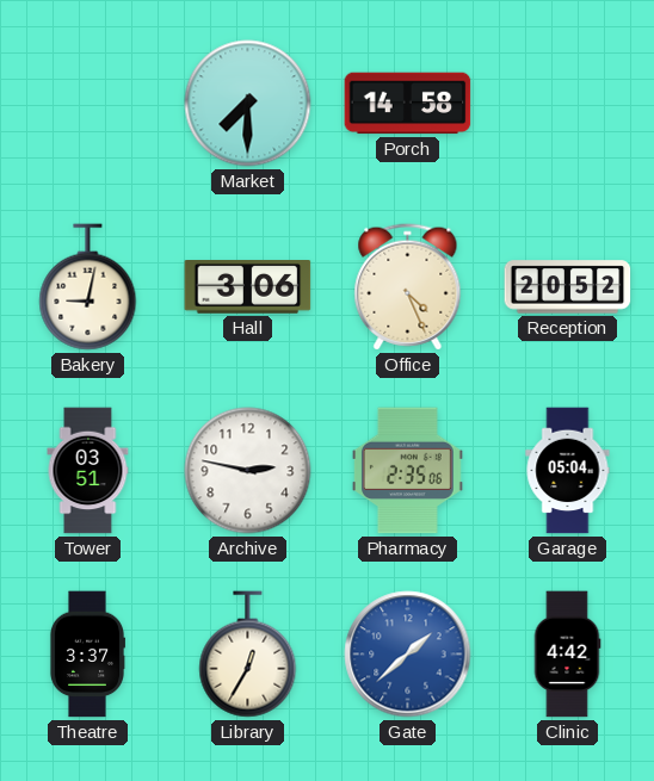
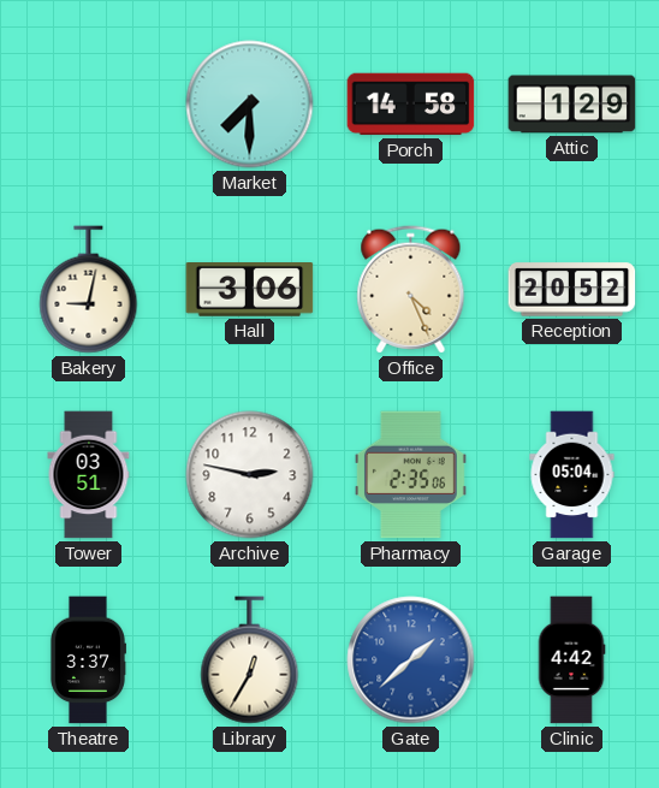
Attic: none -> 1:29
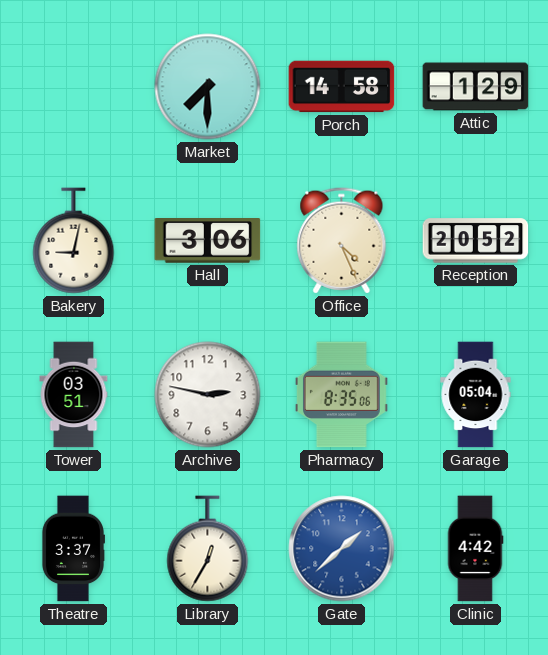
Pharmacy: 2:35 -> 8:35
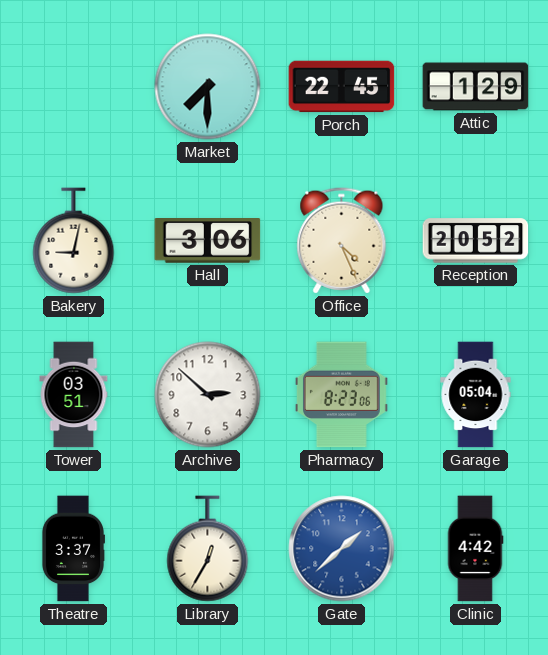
Porch: 14:58 -> 22:45
Archive: 2:47 -> 2:52
Pharmacy: 8:35 -> 8:23
